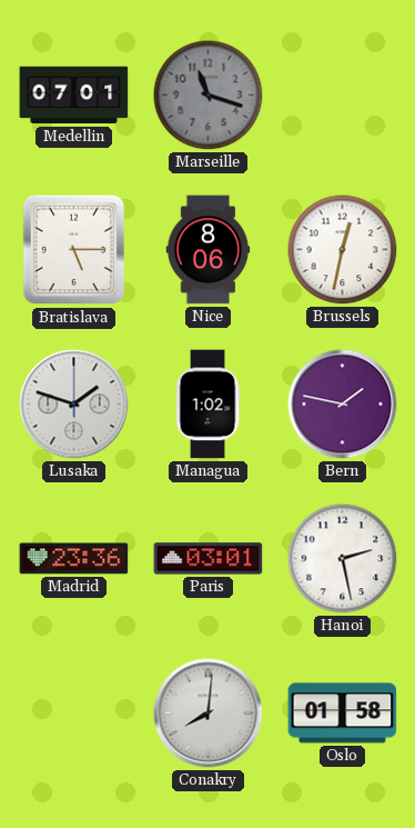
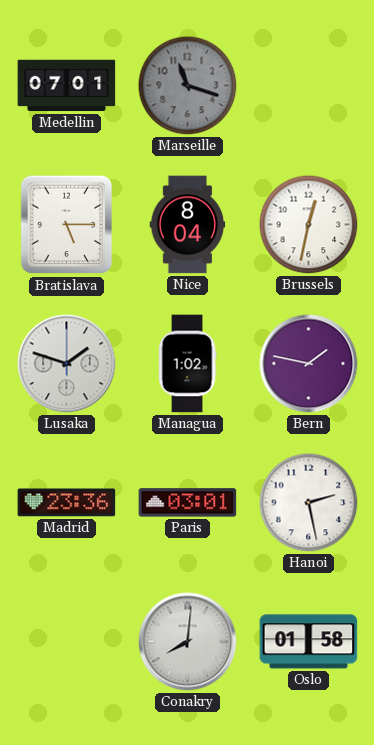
Nice: 8:06 -> 8:04
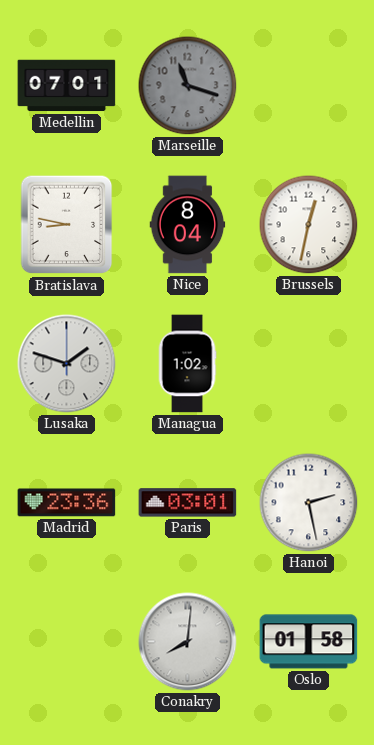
Bratislava: 5:15 -> 8:47
Bern: 1:47 -> none
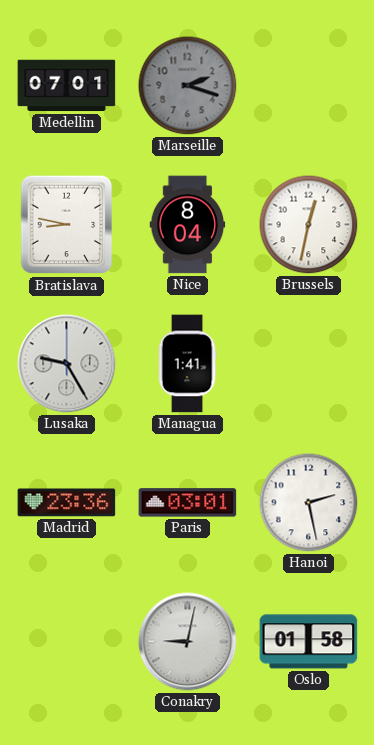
Marseille: 11:18 -> 2:18
Lusaka: 1:48 -> 9:25
Managua: 1:02 -> 1:41
Conakry: 8:01 -> 9:02
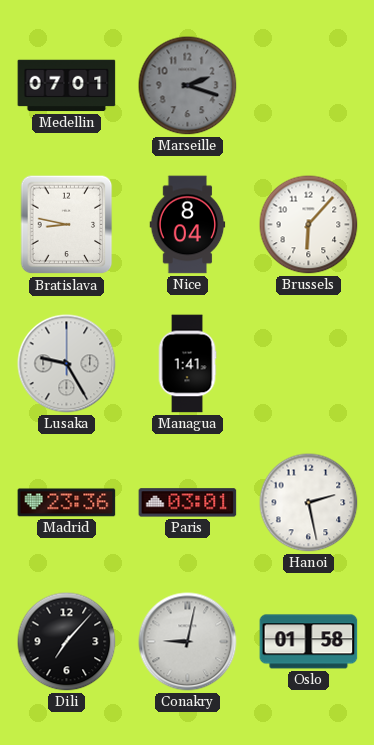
Brussels: 12:32 -> 6:07
Dili: none -> 7:07
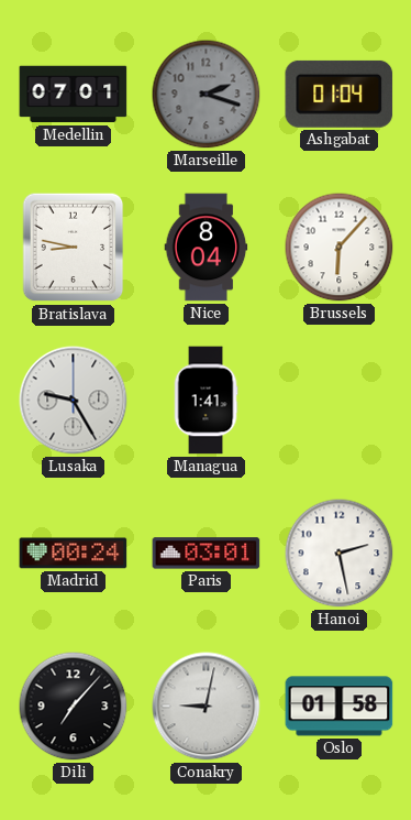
Ashgabat: none -> 01:04
Madrid: 23:36 -> 00:24
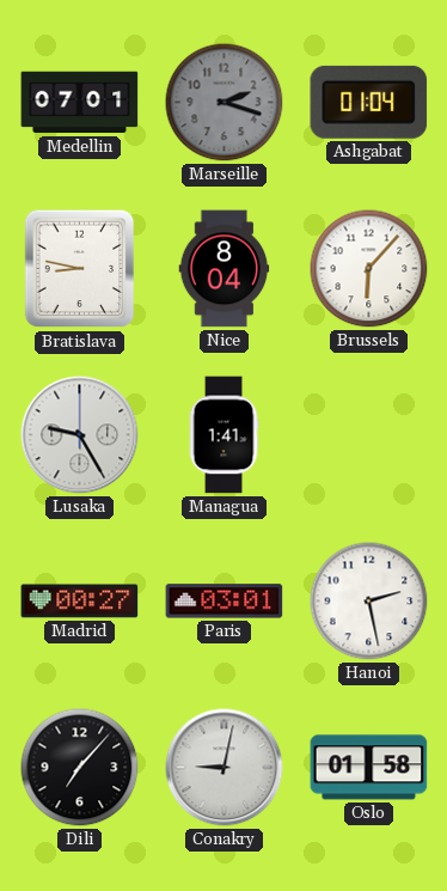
Madrid: 00:24 -> 00:27
